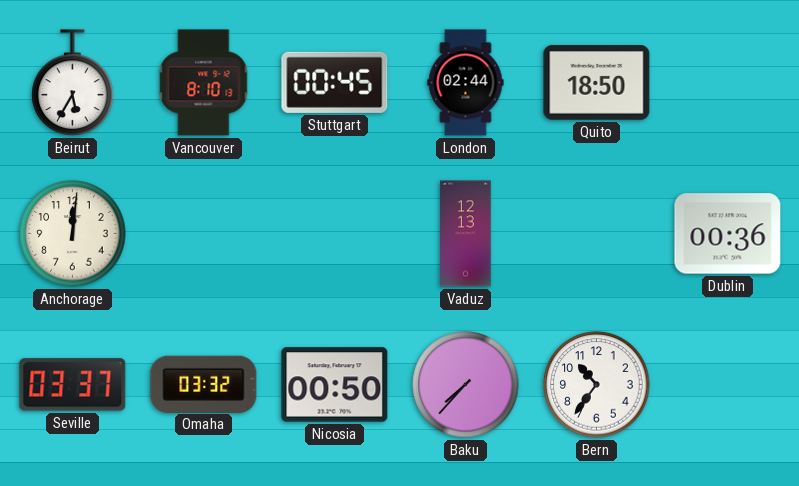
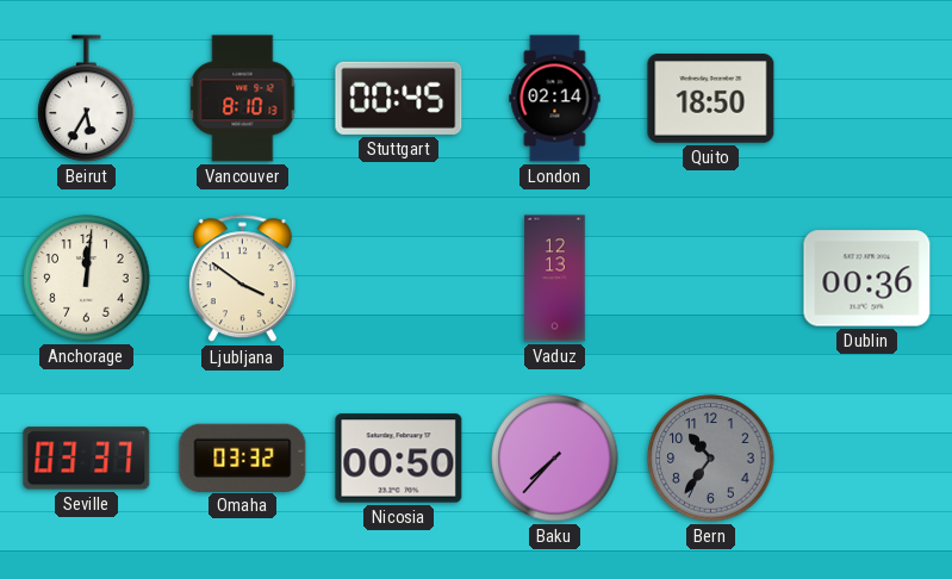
London: 02:44 -> 02:14
Ljubljana: none -> 3:51
Bern dial: white -> grey
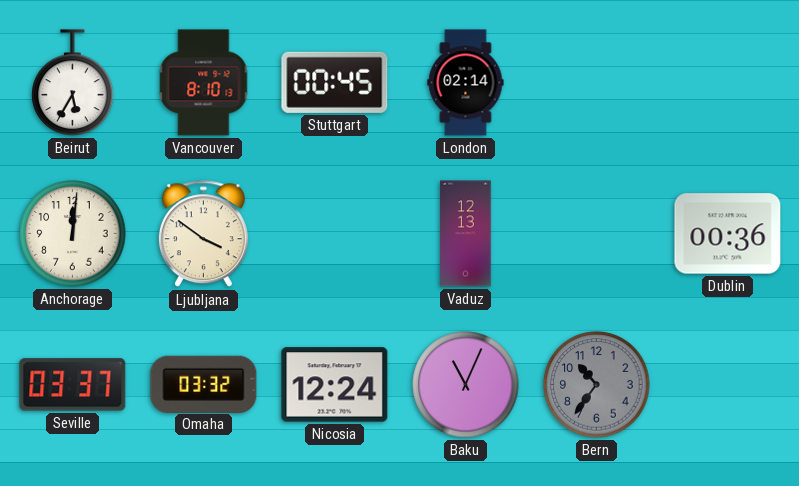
Quito: 18:50 -> none
Nicosia: 00:50 -> 12:24
Baku: 7:37 -> 11:04
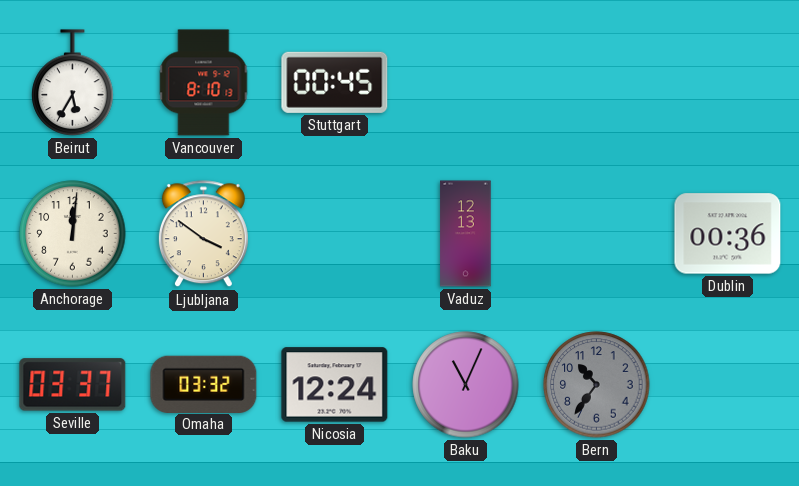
London: 02:14 -> none
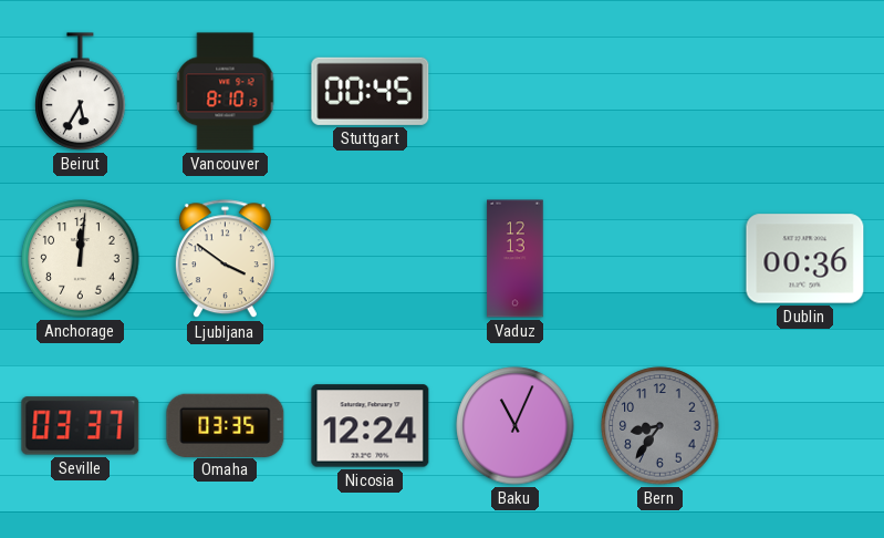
Omaha: 03:32 -> 03:35
Bern: 10:36 -> 8:36
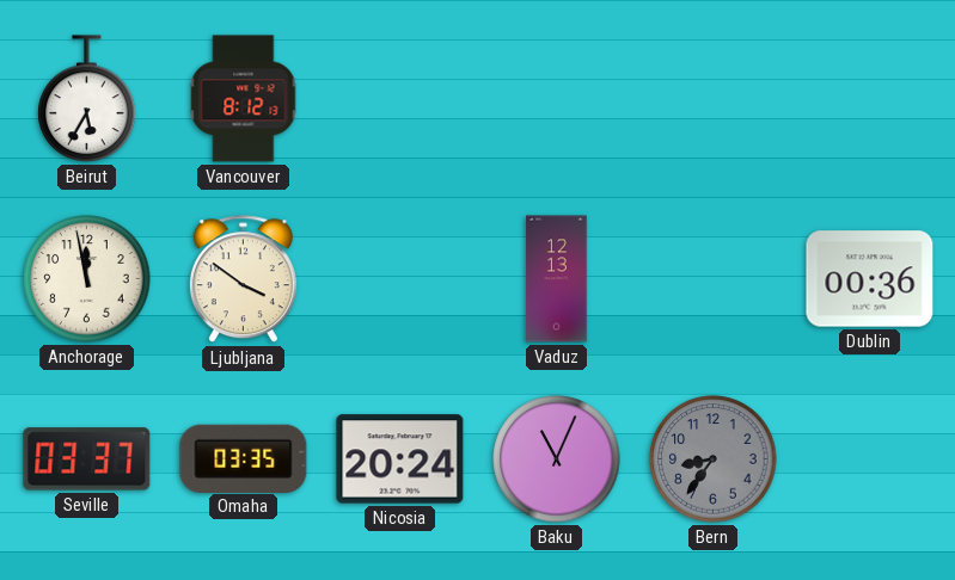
Vancouver: 8:10 -> 8:12
Stuttgart: 00:45 -> none
Anchorage: 12:01 -> 11:58
Nicosia: 12:24 -> 20:24
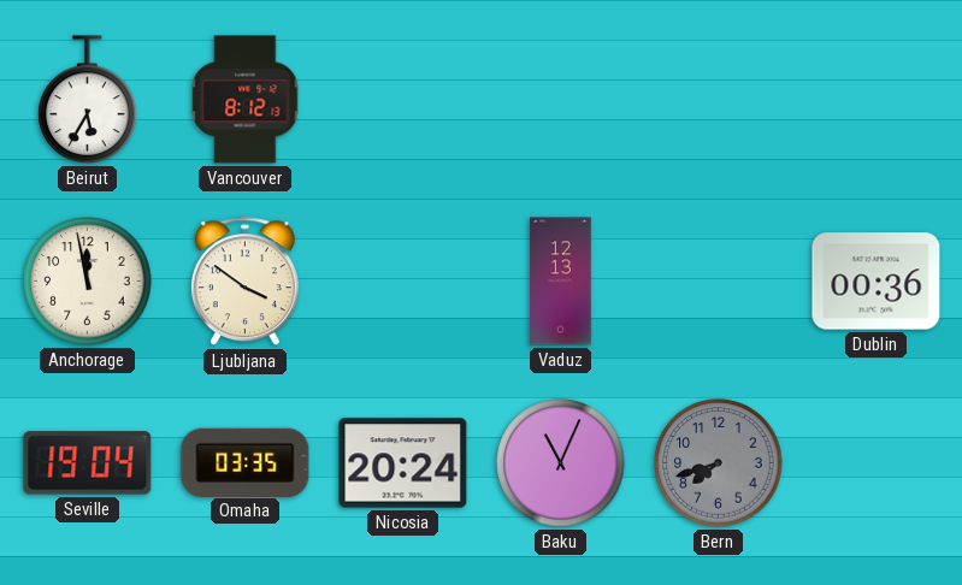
Seville: 03:37 -> 19:04
Bern: 8:36 -> 7:42
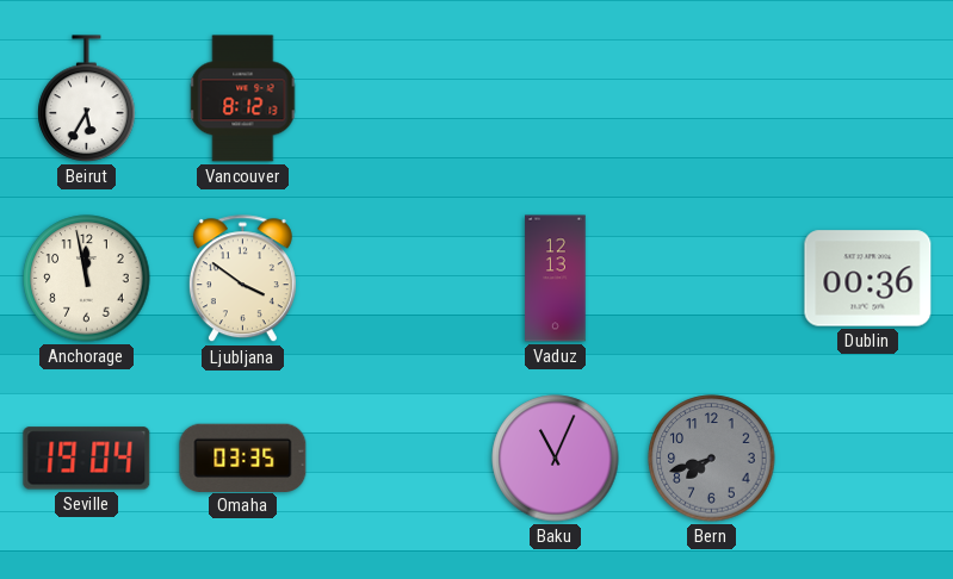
Nicosia: 20:24 -> none
